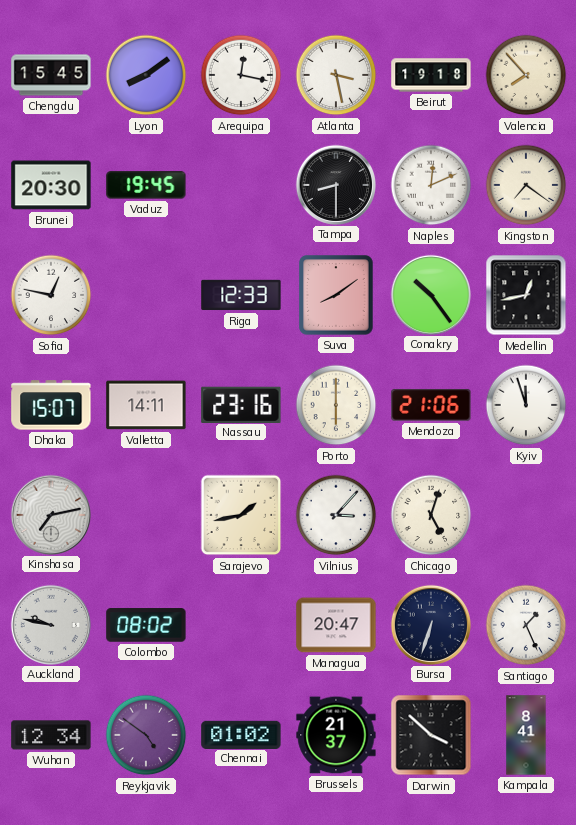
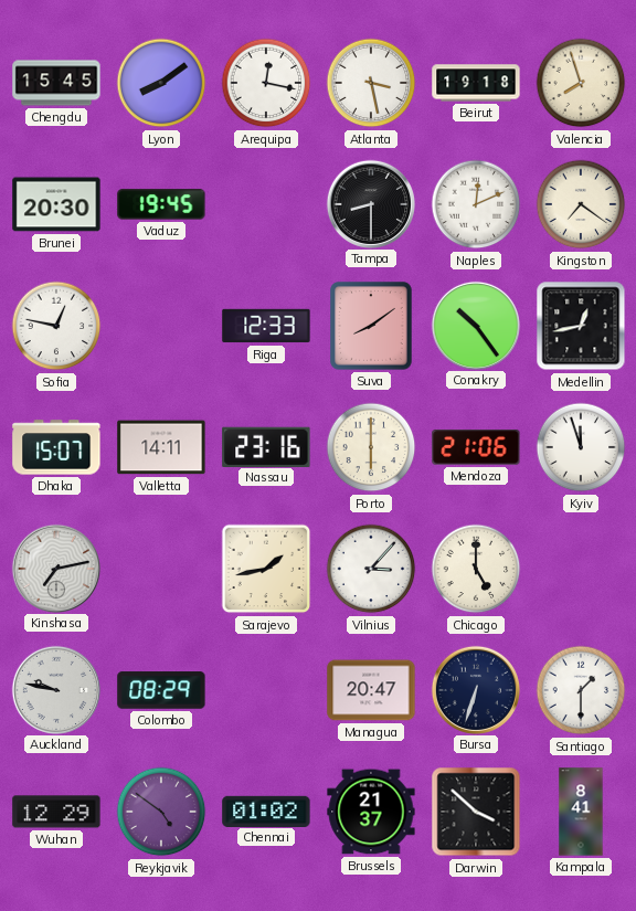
Valencia: 7:53 -> 7:57
Chicago: 5:03 -> 5:00
Colombo: 08:02 -> 08:29
Santiago: 1:26 -> 1:30
Wuhan: 12:34 -> 12:29
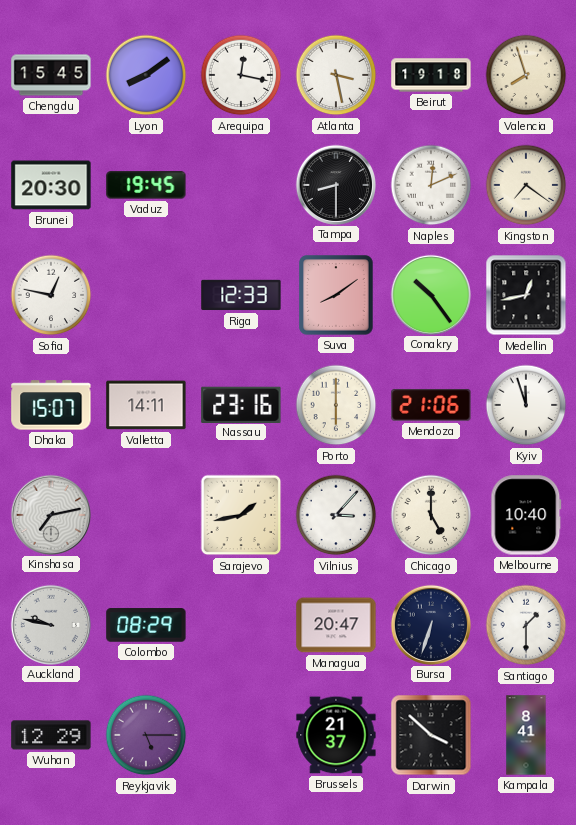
Melbourne: none -> 10:40
Reykjavik: 4:51 -> 5:15
Chennai: 01:02 -> none
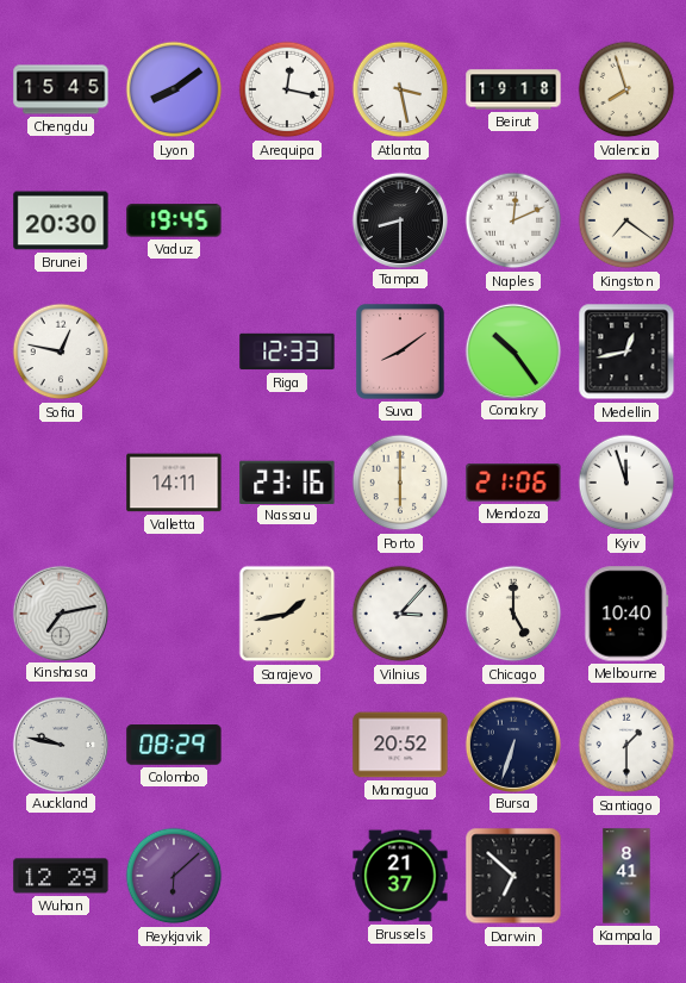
Dhaka: 15:07 -> none
Managua: 20:47 -> 20:52
Reykjavik: 5:15 -> 6:08
Darwin: 3:52 -> 6:52
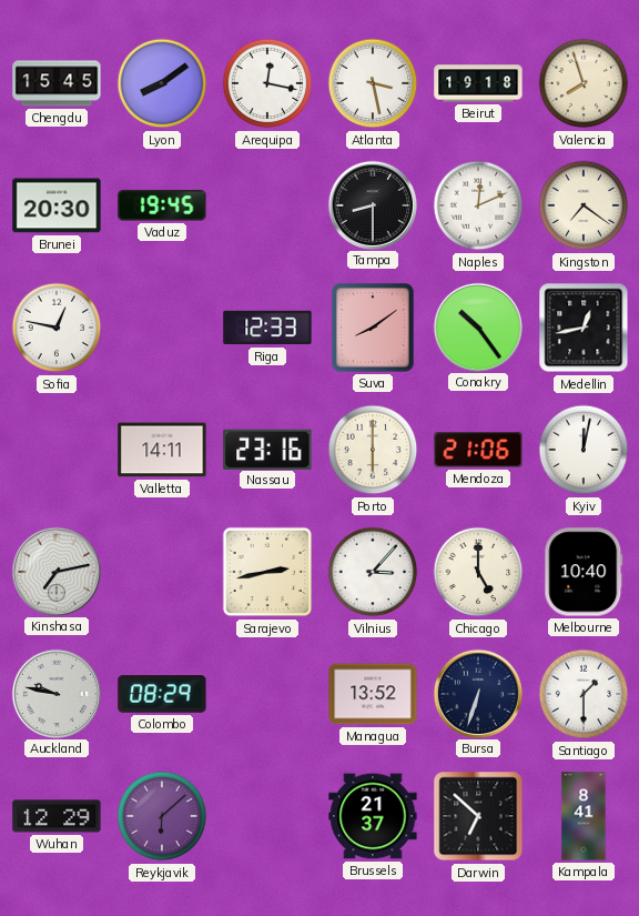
Kyiv: 11:57 -> 12:02
Sarajevo: 1:43 -> 2:43
Managua: 20:52 -> 13:52
